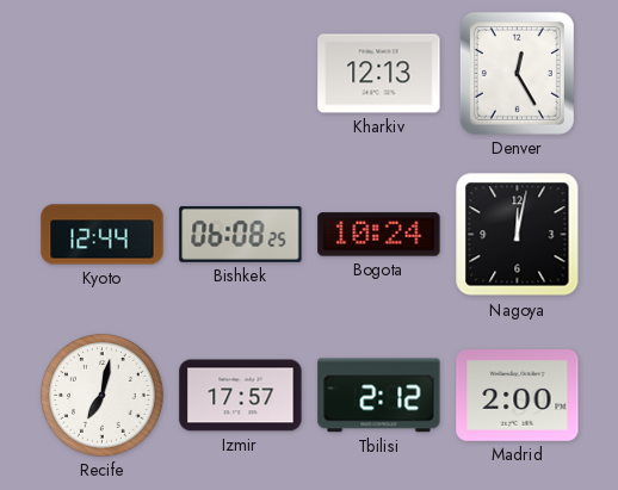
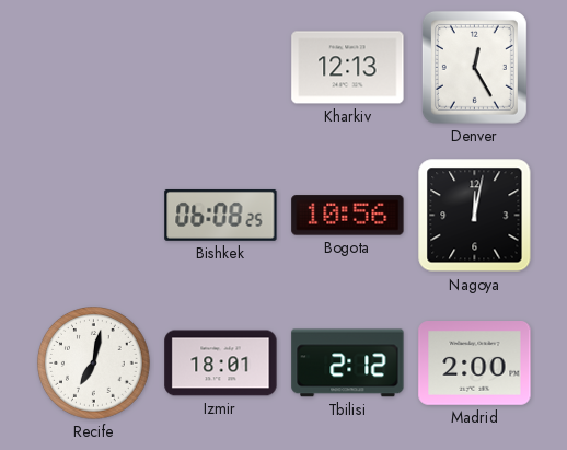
Kyoto: 12:44 -> none
Bogota: 10:24 -> 10:56
Izmir: 17:57 -> 18:01
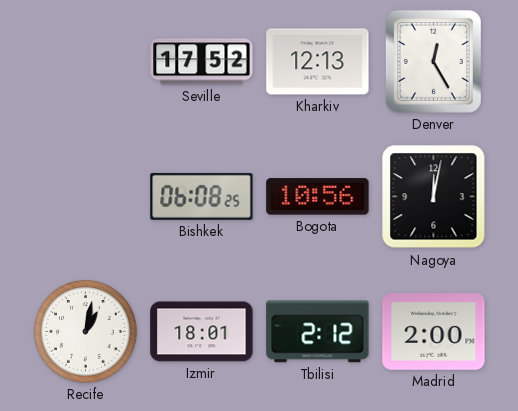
Seville: none -> 17:52
Recife: 7:02 -> 1:02
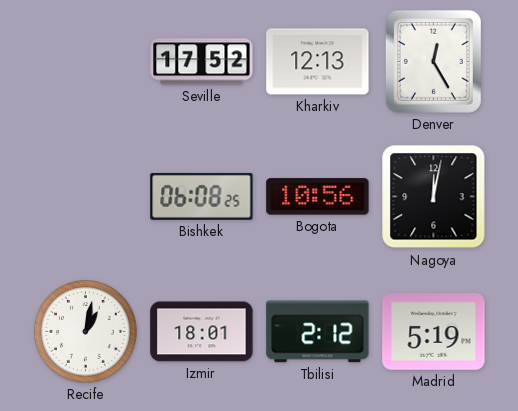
Madrid: 2:00 -> 5:19
